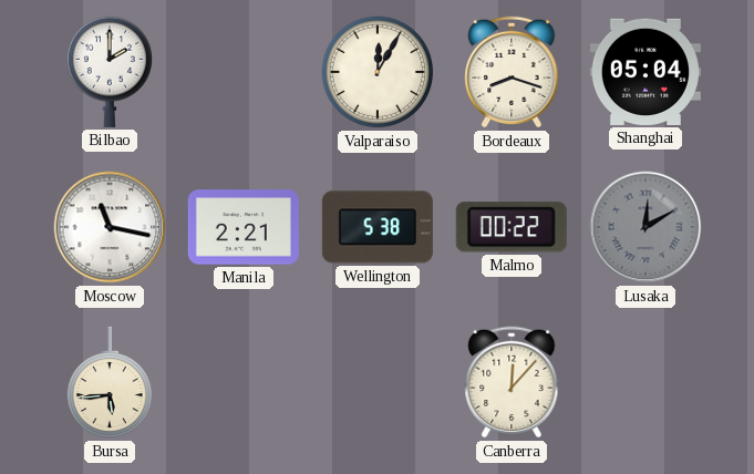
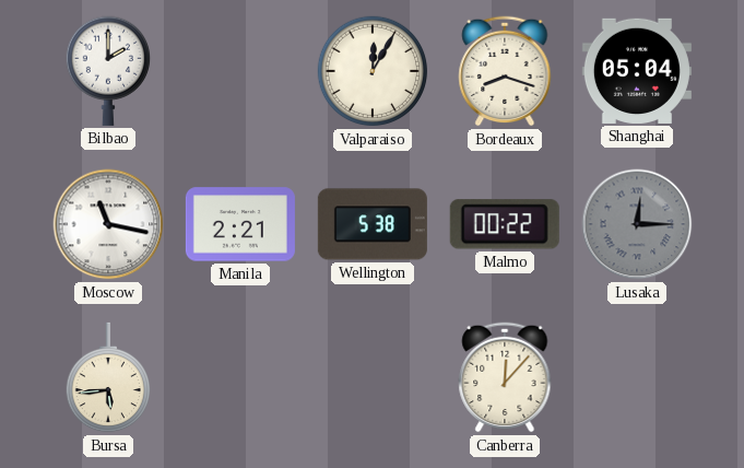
Lusaka: 12:10 -> 12:15
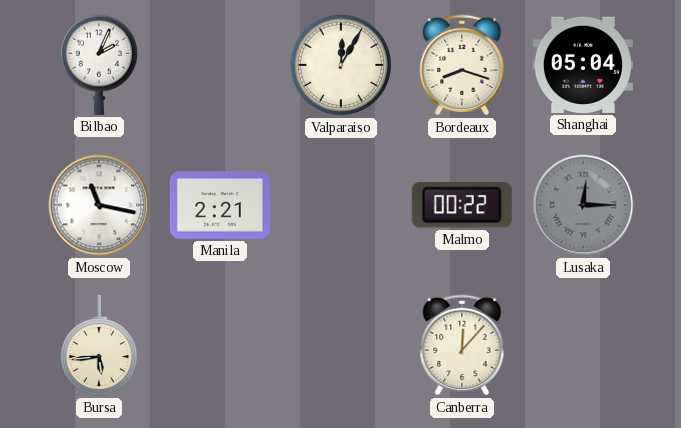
Bilbao: 2:00 -> 2:04
Wellington: 5:38 -> none
